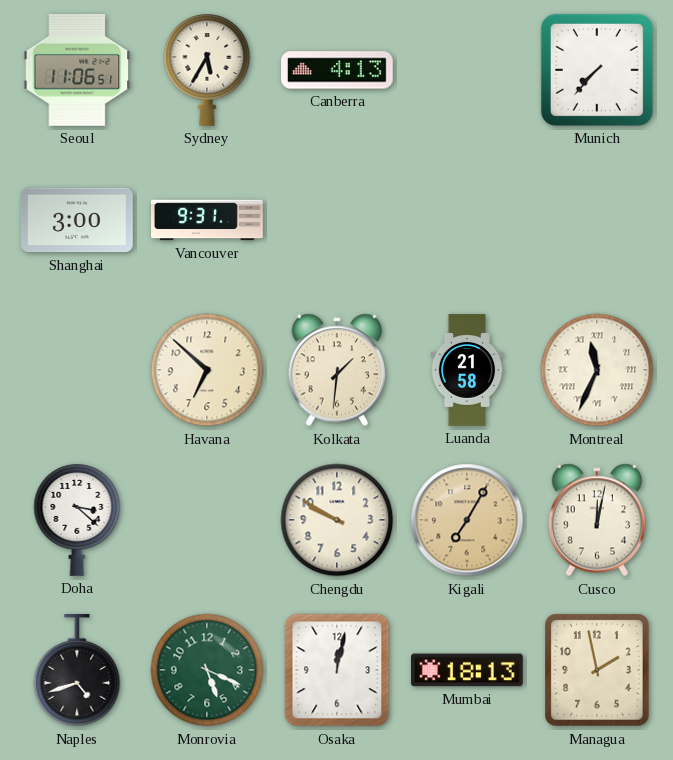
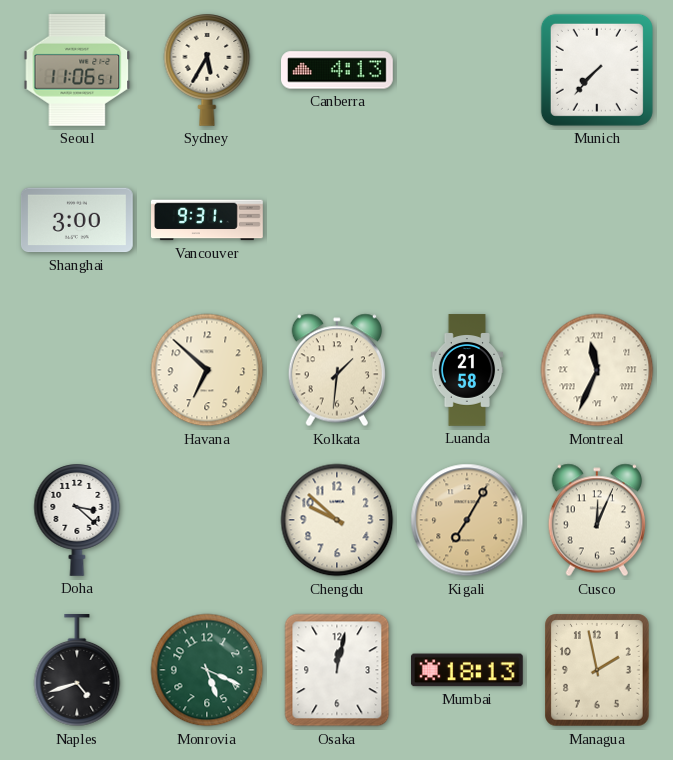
Chengdu: 9:50 -> 9:52
Cusco: 12:02 -> 12:04
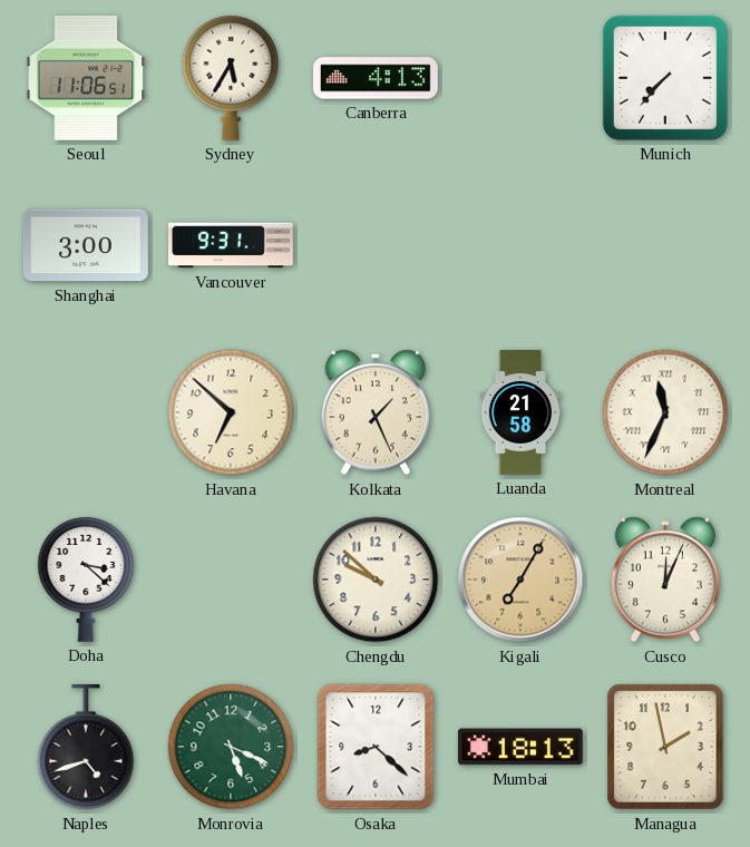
Kolkata: 1:31 -> 1:26
Osaka: 12:02 -> 8:22
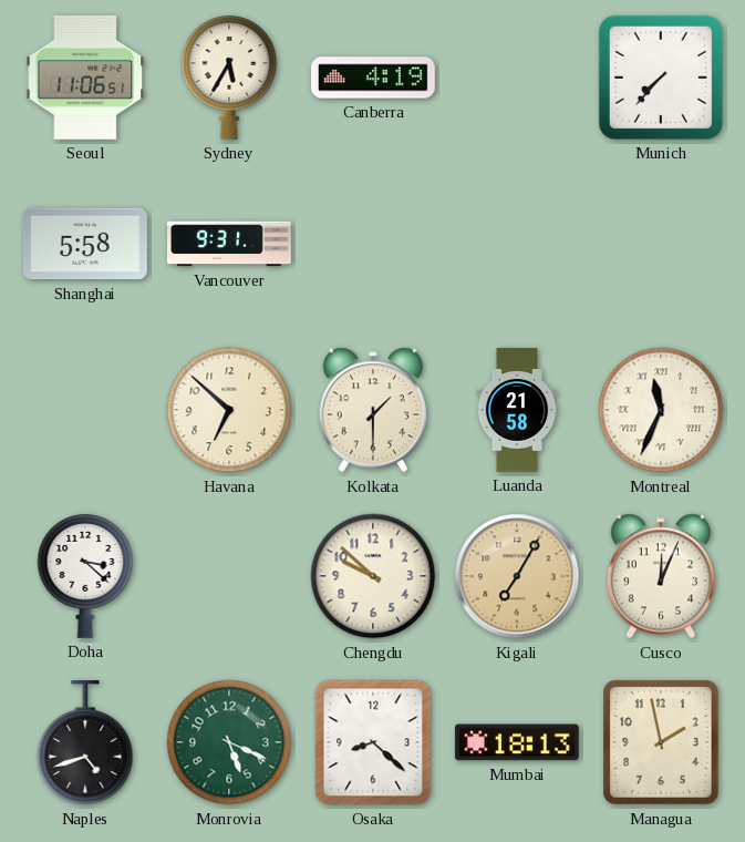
Canberra: 4:13 -> 4:19
Shanghai: 3:00 -> 5:58
Kolkata: 1:26 -> 1:30
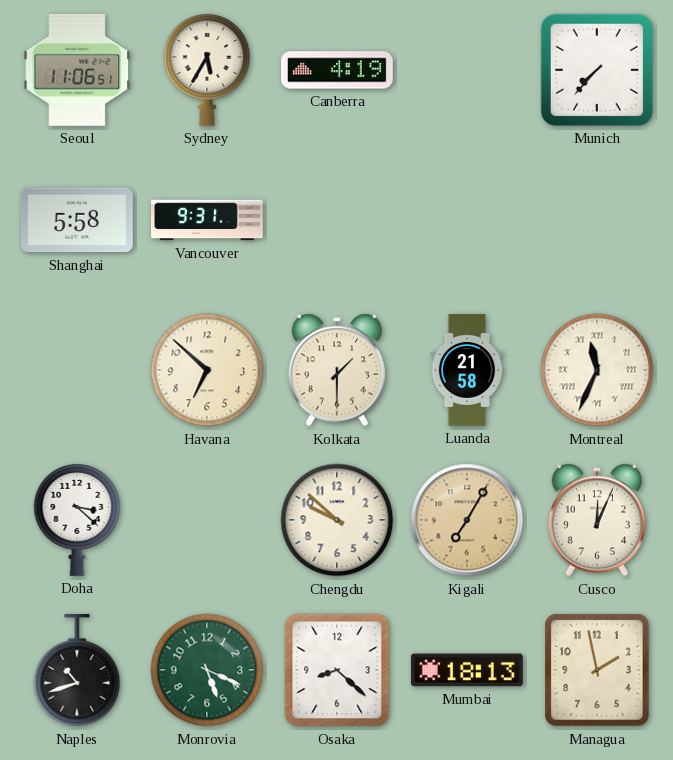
Naples: 4:42 -> 10:42
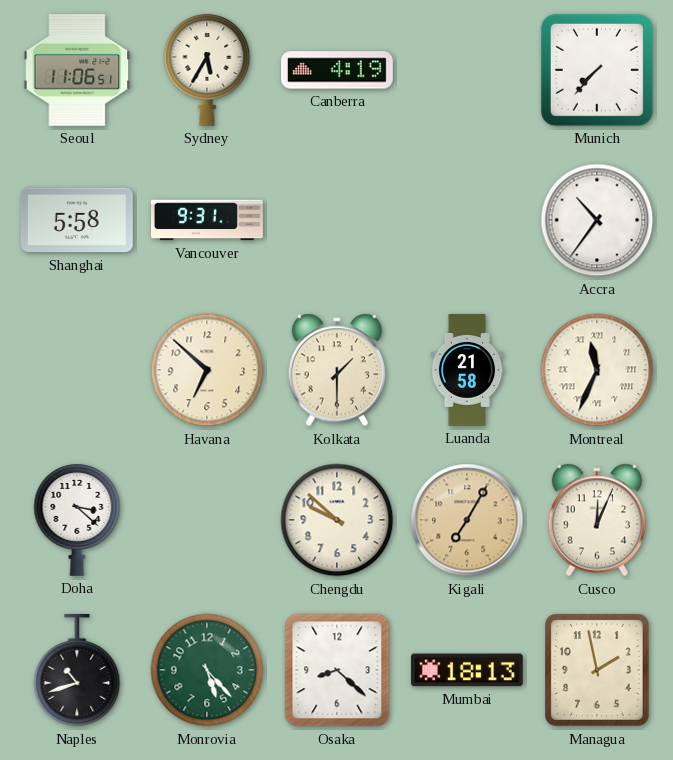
Accra: none -> 10:36
Monrovia: 5:19 -> 5:23
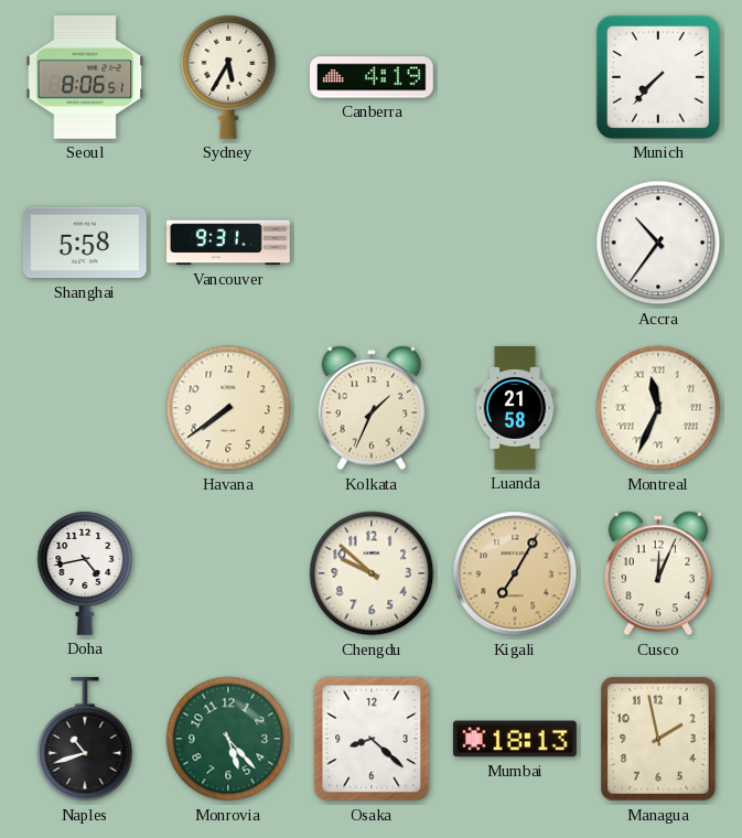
Seoul: 11:06 -> 8:06
Havana: 6:52 -> 7:39
Kolkata: 1:30 -> 1:34
Doha: 3:22 -> 4:43
